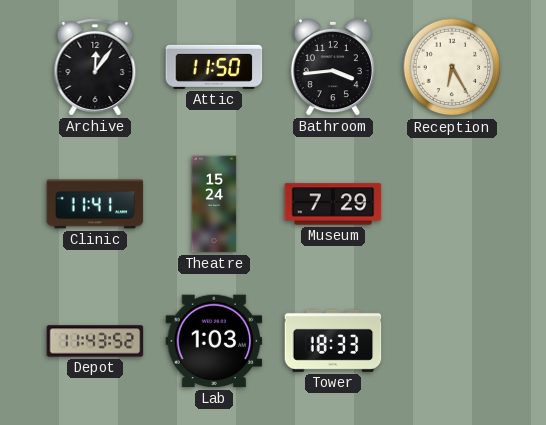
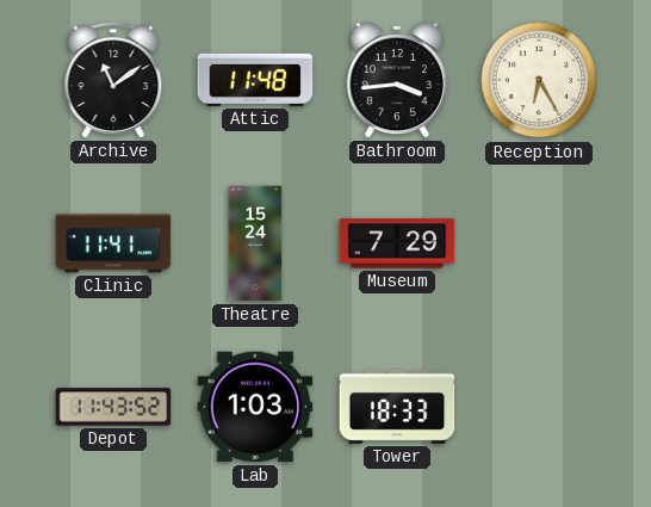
Archive: 12:06 -> 11:09
Attic: 11:50 -> 11:48
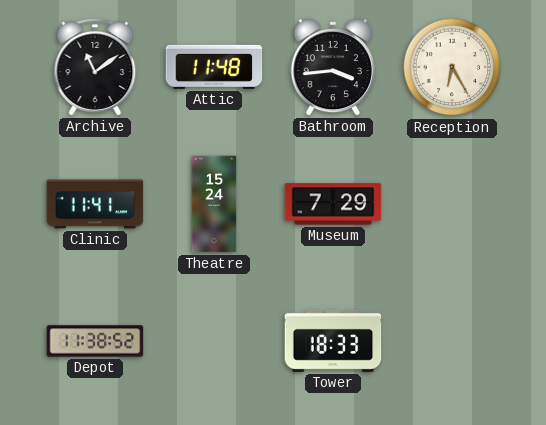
Depot: 11:43 -> 11:38
Lab: 1:03 -> none
